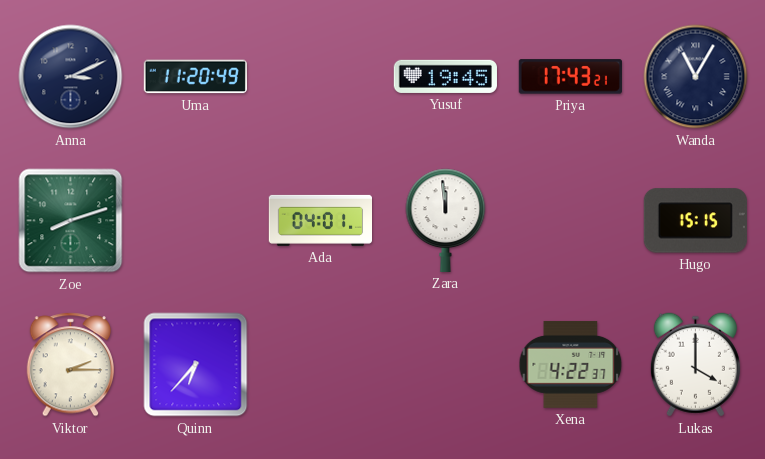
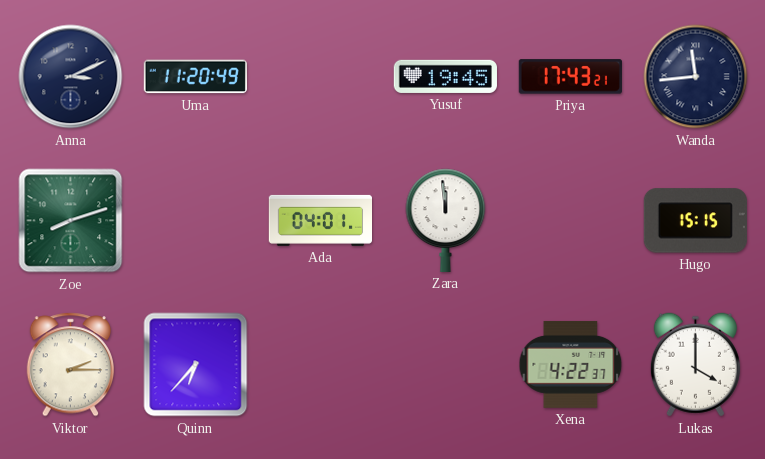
Wanda: 11:05 -> 11:44
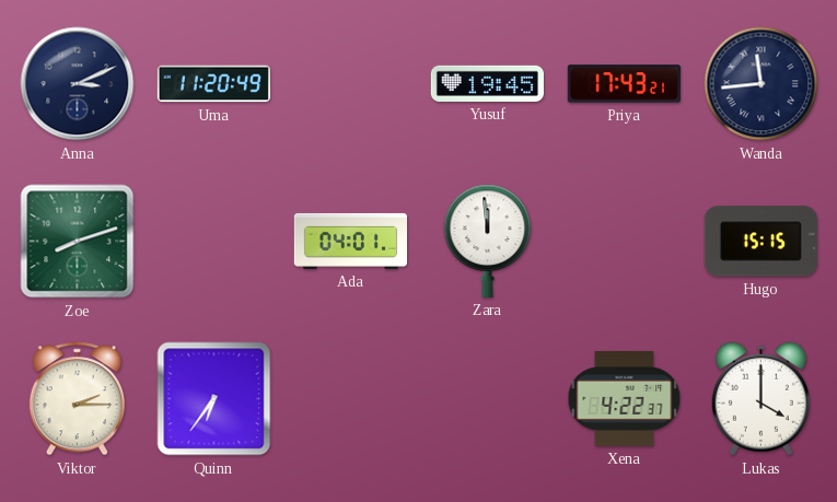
Quinn: 6:37 -> 6:36
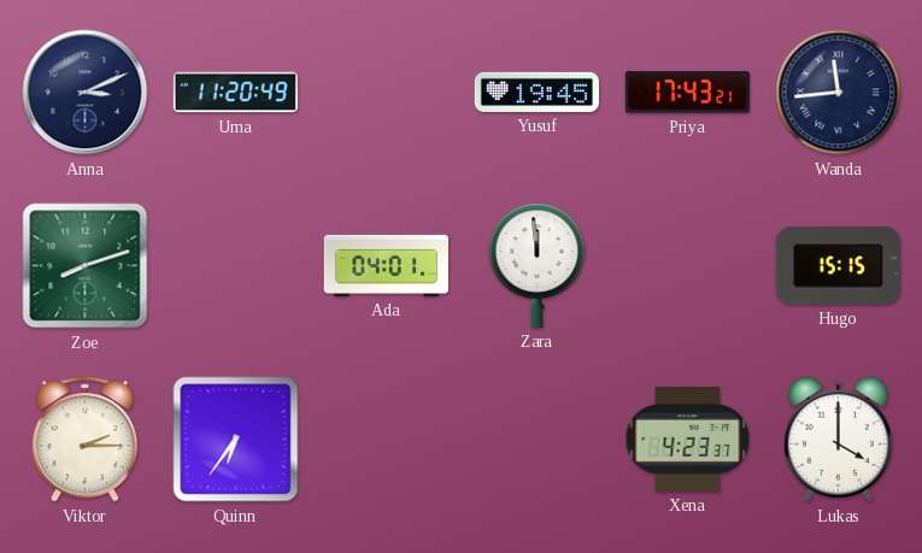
Xena: 4:22 -> 4:23
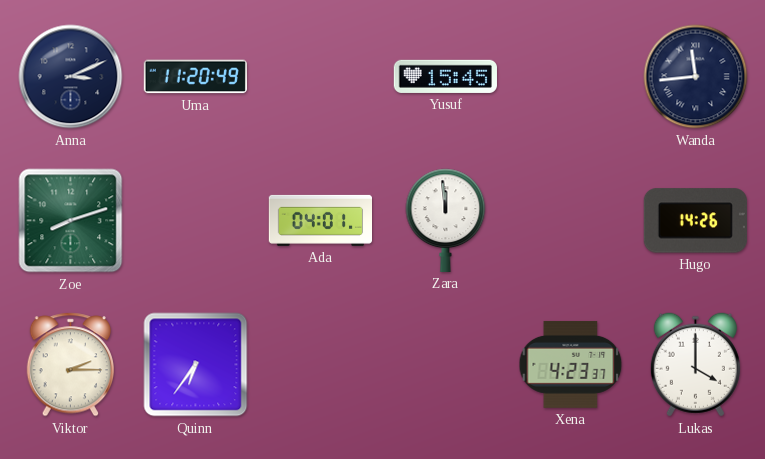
Yusuf: 19:45 -> 15:45
Priya: 17:43 -> none
Hugo: 15:15 -> 14:26
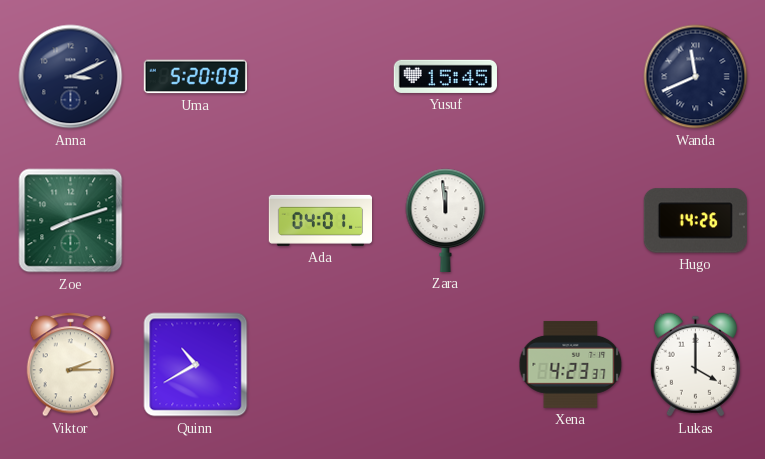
Uma: 11:20 -> 5:20
Wanda: 11:44 -> 11:41
Quinn: 6:36 -> 10:40
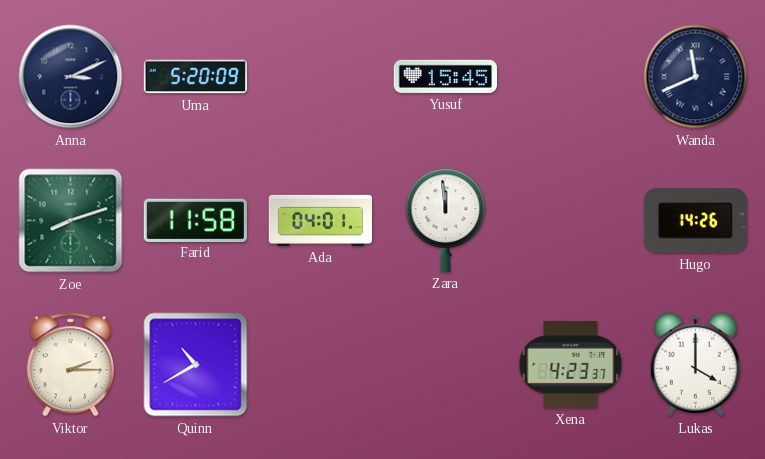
Farid: none -> 11:58
